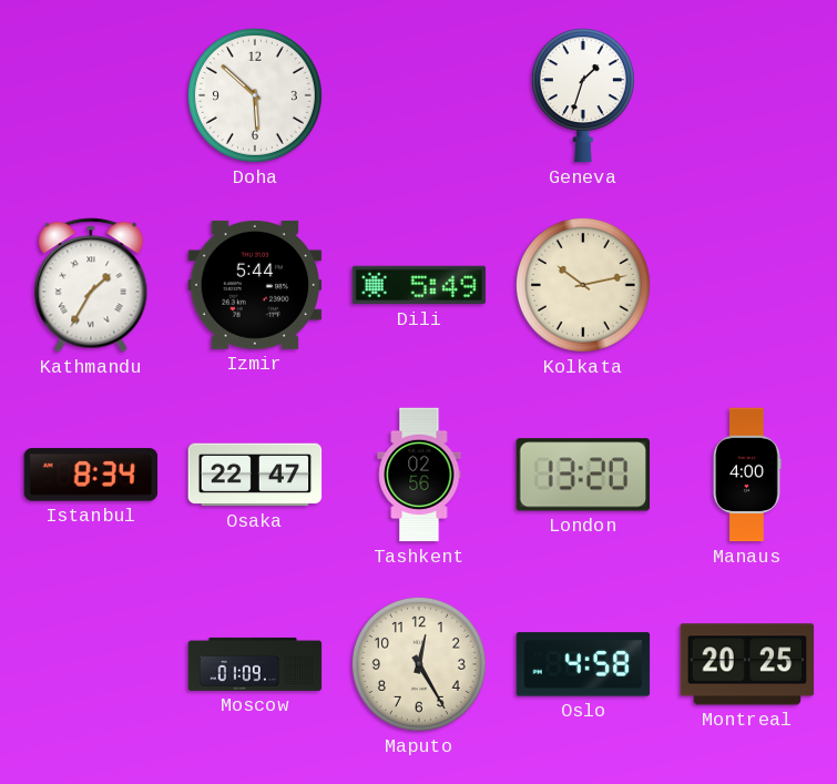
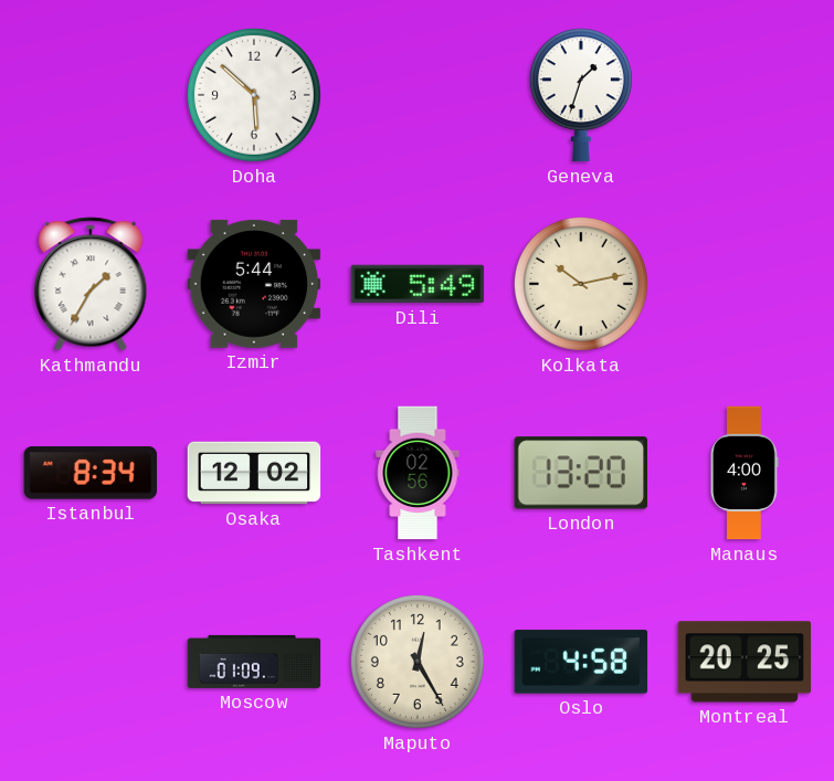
Osaka: 22:47 -> 12:02
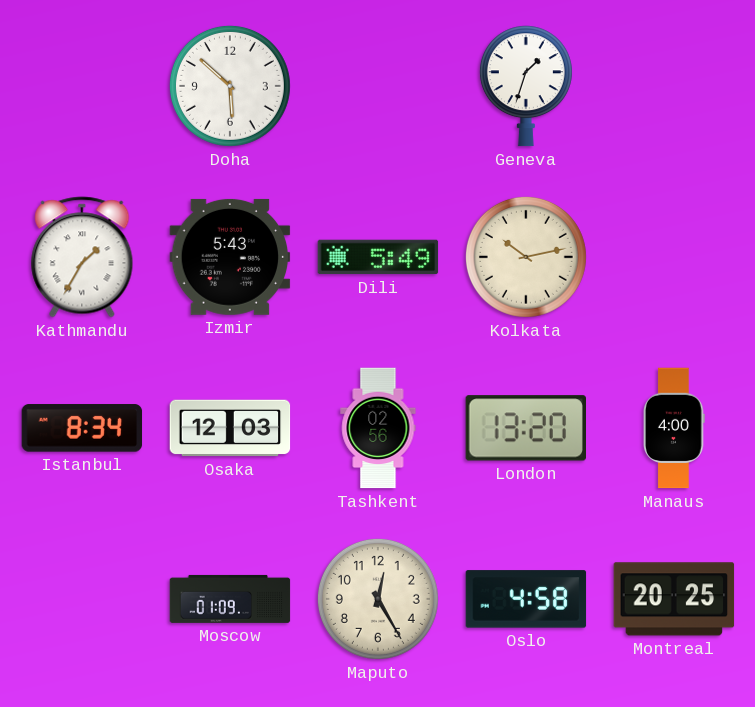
Izmir: 5:44 -> 5:43
Osaka: 12:02 -> 12:03
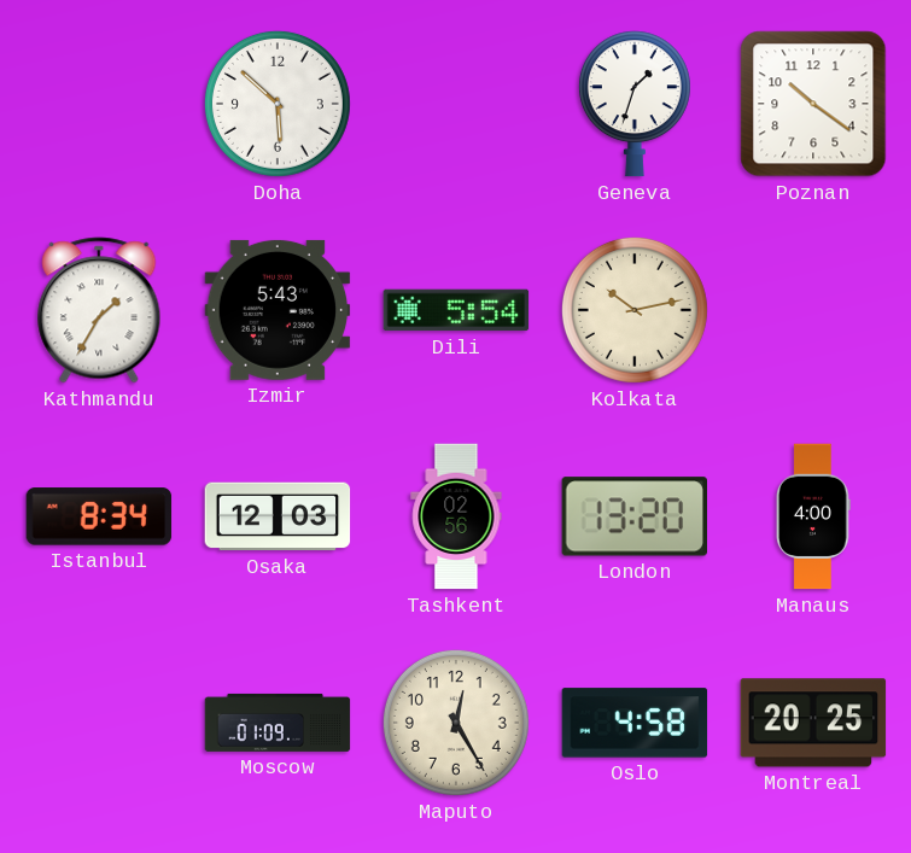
Poznan: none -> 10:21
Dili: 5:49 -> 5:54
